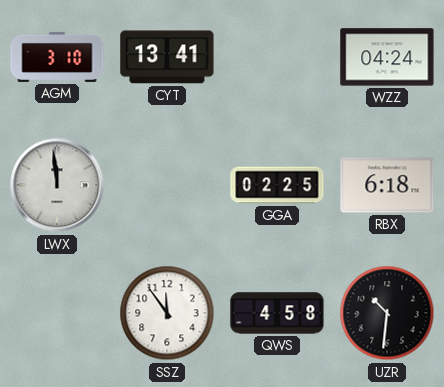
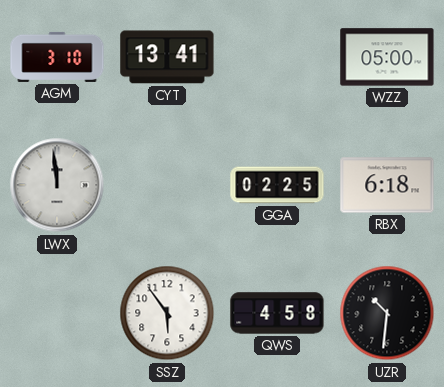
WZZ: 04:24 -> 05:00
SSZ: 11:54 -> 5:54
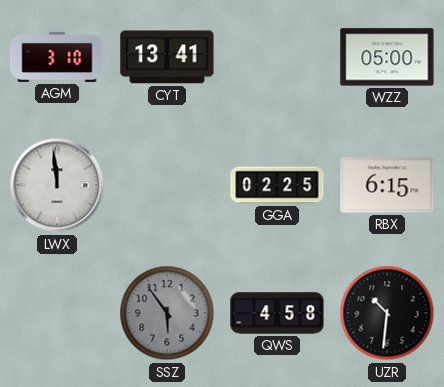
RBX: 6:18 -> 6:15
SSZ dial: white -> grey
